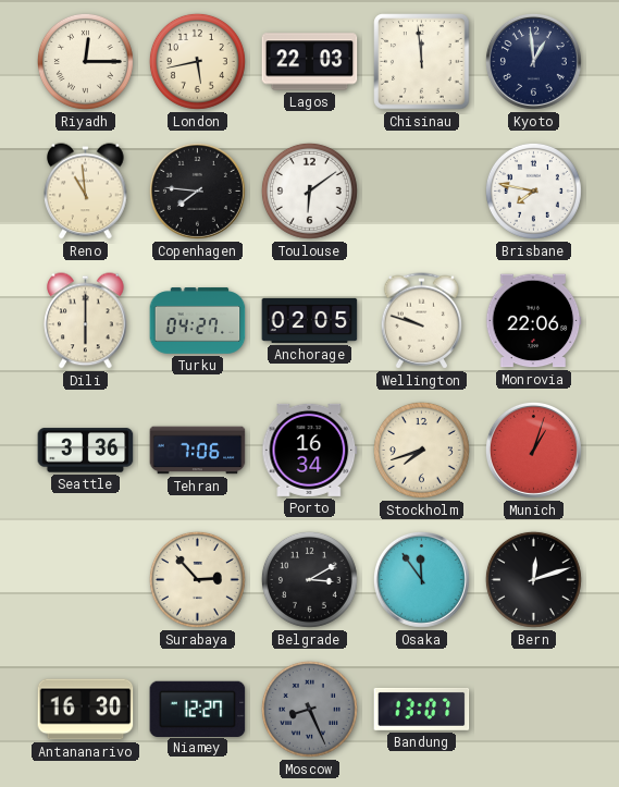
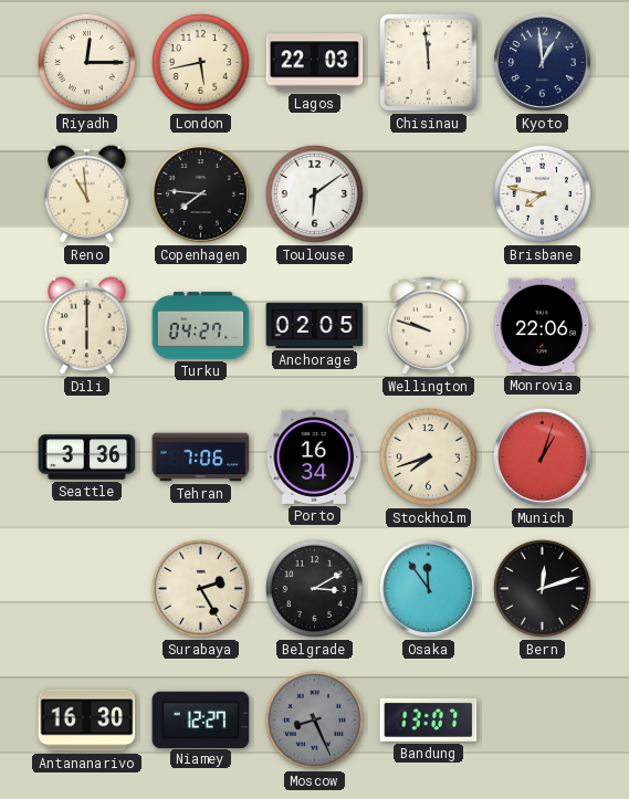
Surabaya: 2:53 -> 2:25
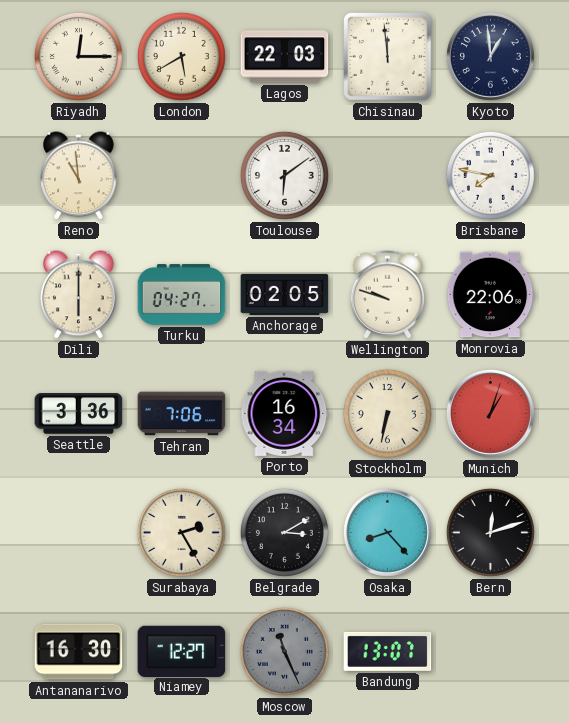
London: 5:43 -> 5:40
Copenhagen: 7:46 -> none
Stockholm: 7:42 -> 6:32
Osaka: 11:54 -> 8:23
Moscow: 8:26 -> 11:26
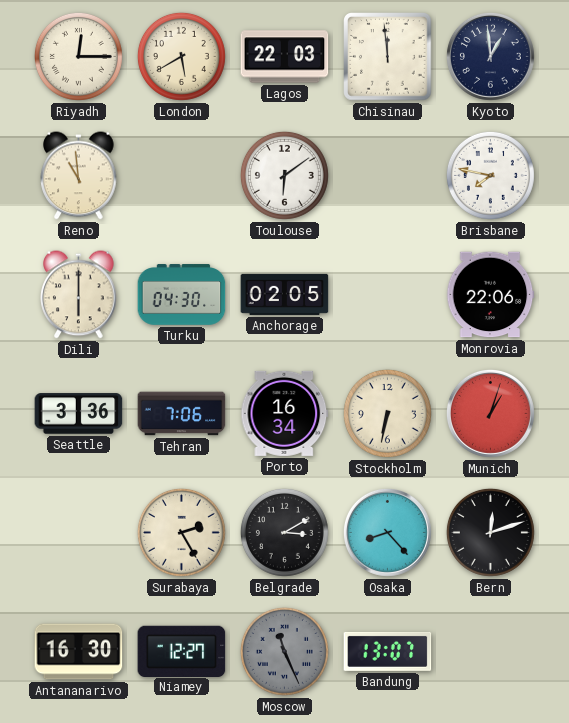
Turku: 04:27 -> 04:30
Wellington: 9:48 -> none
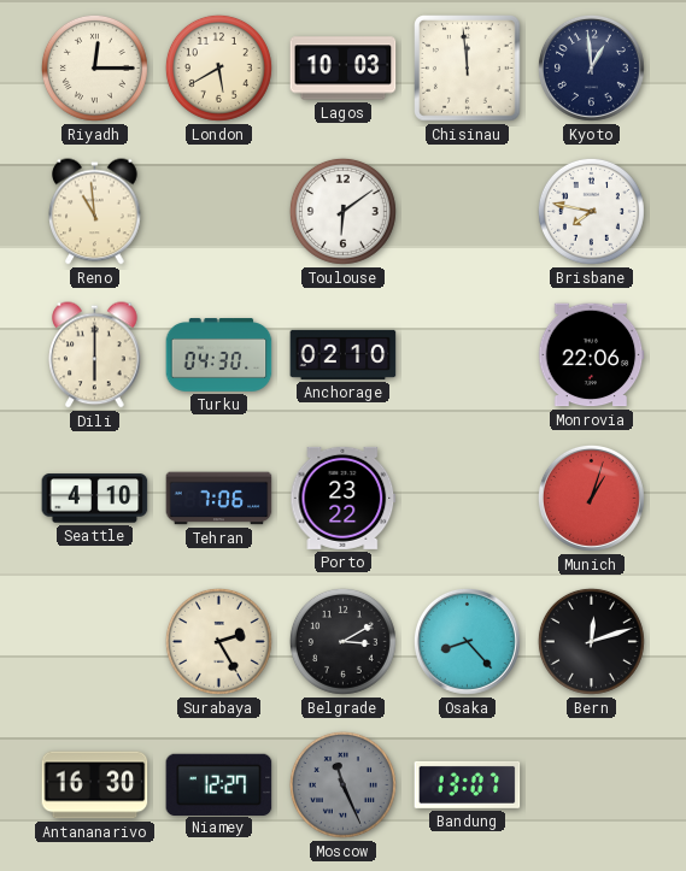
Lagos: 22:03 -> 10:03
Anchorage: 02:05 -> 02:10
Seattle: 3:36 -> 4:10
Porto: 16:34 -> 23:22
Stockholm: 6:32 -> none
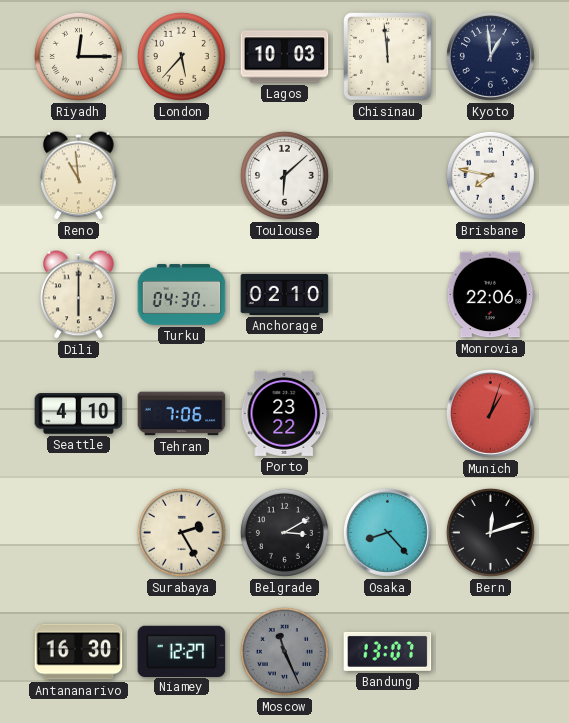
London: 5:40 -> 5:37
Toulouse: 6:09 -> 6:08
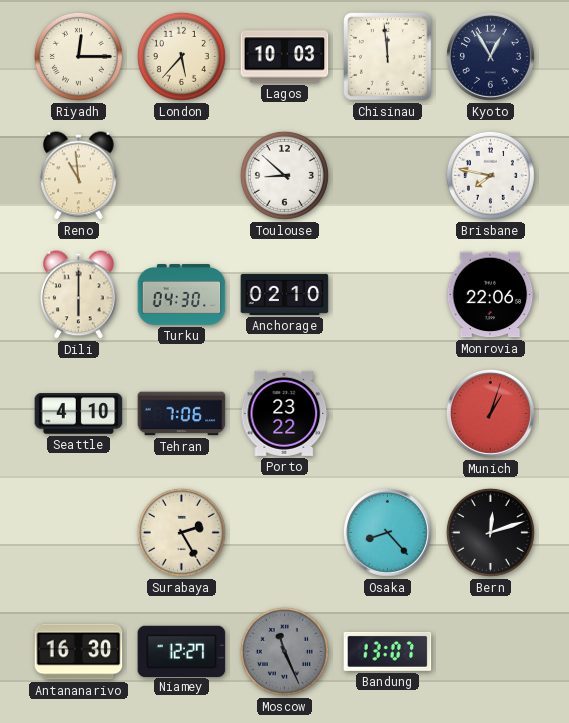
Kyoto: 12:59 -> 12:55
Toulouse: 6:08 -> 8:52
Belgrade: 3:10 -> none
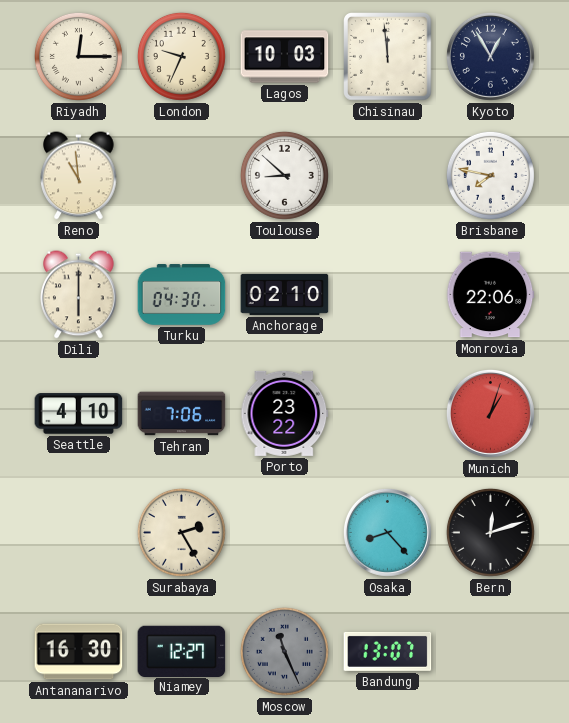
London: 5:37 -> 9:34
